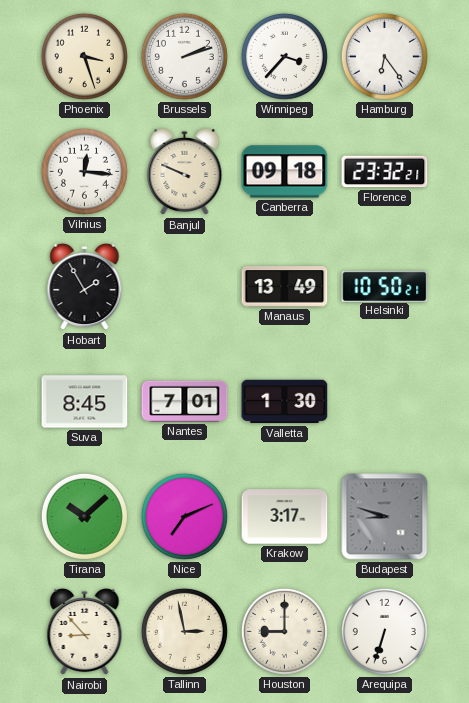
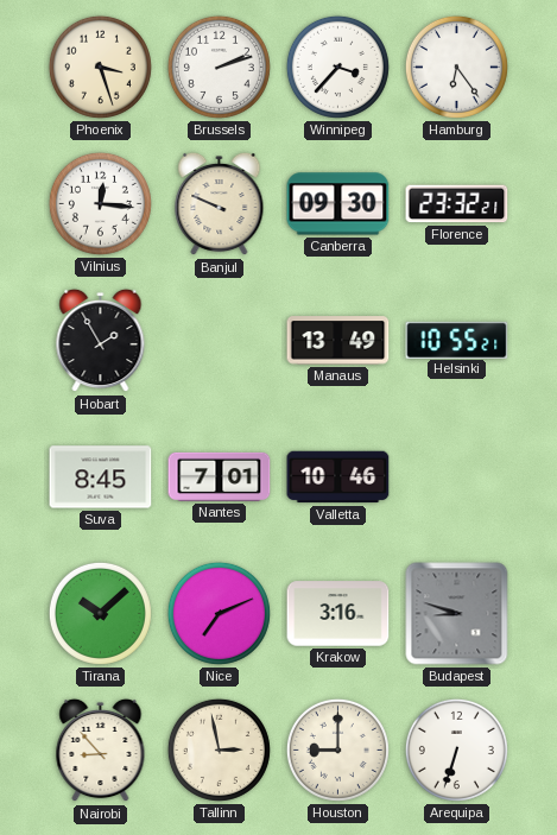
Canberra: 09:18 -> 09:30
Helsinki: 10:50 -> 10:55
Valletta: 1:30 -> 10:46
Krakow: 3:17 -> 3:16
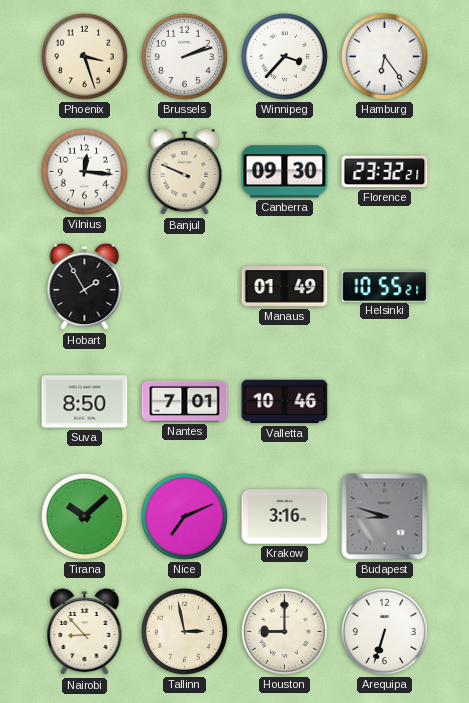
Manaus: 13:49 -> 01:49
Suva: 8:45 -> 8:50
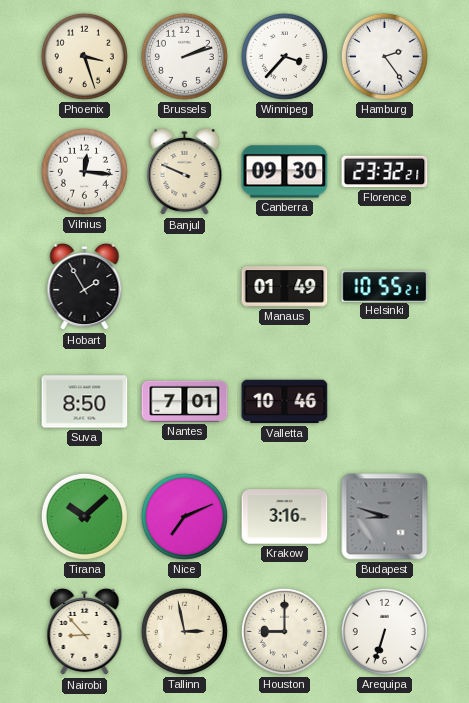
Hamburg: 6:24 -> 2:24
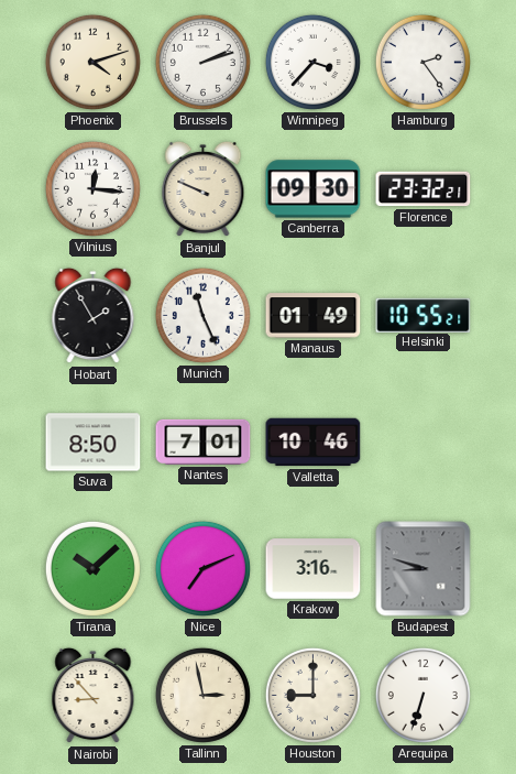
Phoenix: 3:27 -> 4:12
Munich: none -> 11:26
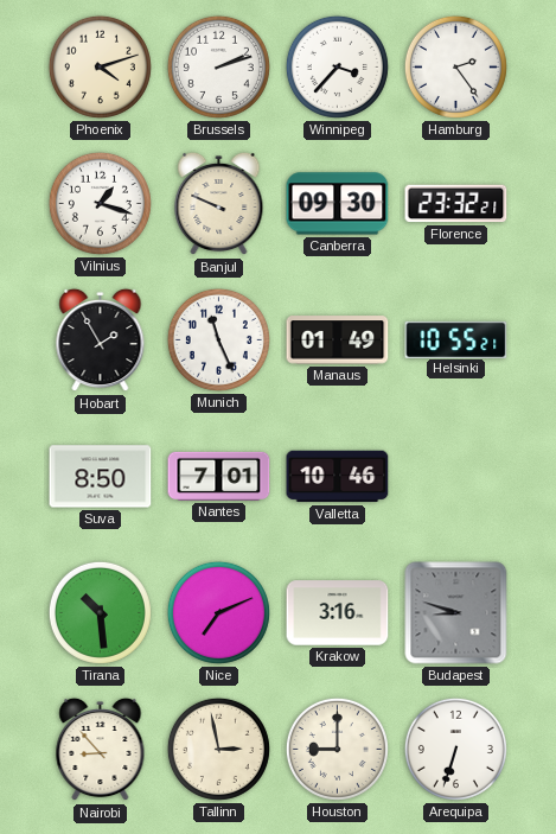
Vilnius: 12:16 -> 1:18
Tirana: 10:08 -> 10:29
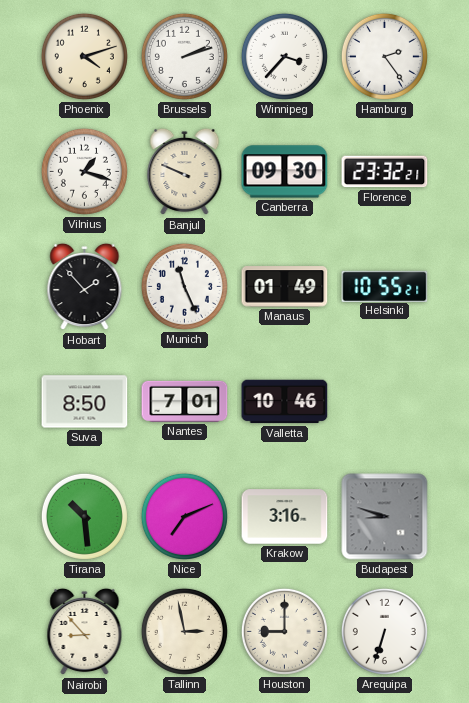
Hobart: 1:55 -> 1:53
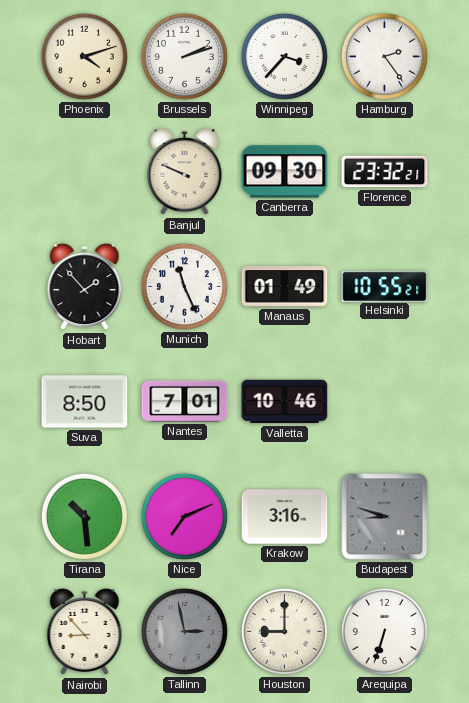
Vilnius: 1:18 -> none
Tallinn dial: cream -> grey
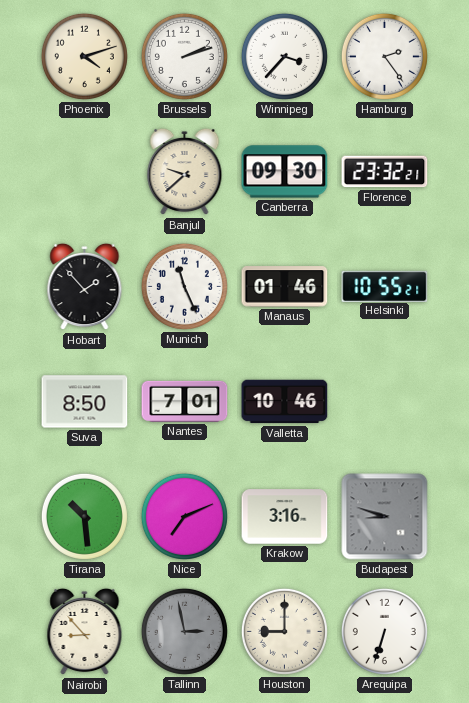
Banjul: 9:49 -> 9:38
Manaus: 01:49 -> 01:46
